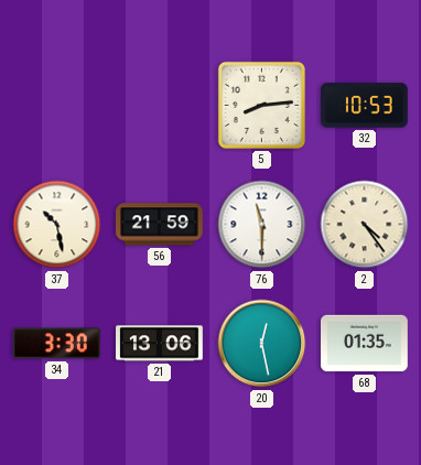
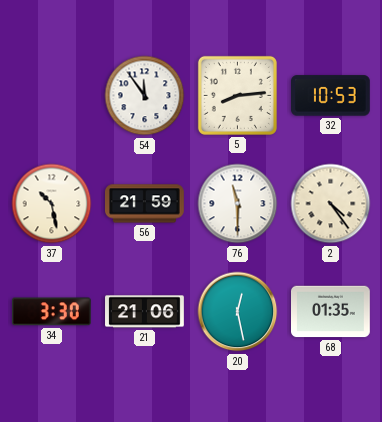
54: none -> 11:54
21: 13:06 -> 21:06
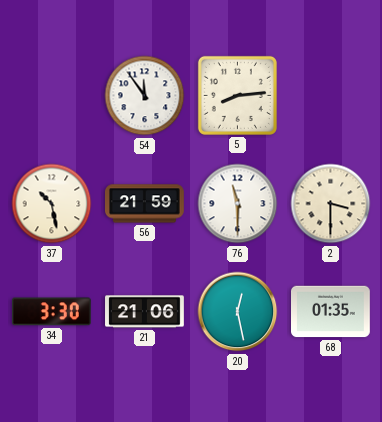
32: 10:53 -> none
2: 4:24 -> 3:30
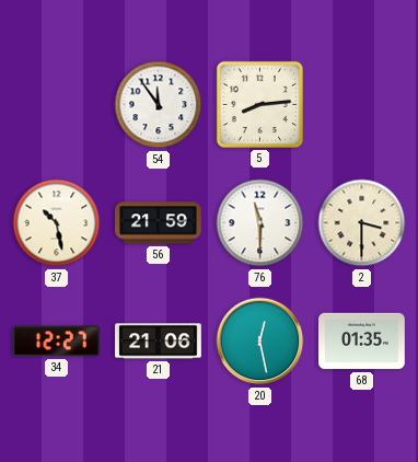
34: 3:30 -> 12:27
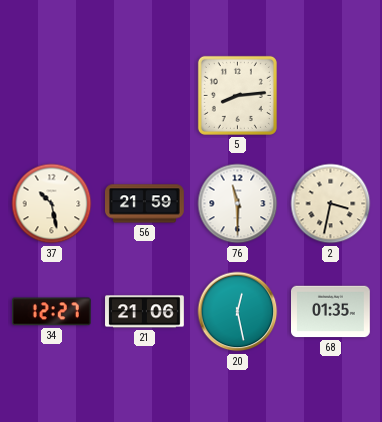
54: 11:54 -> none
2: 3:30 -> 3:32
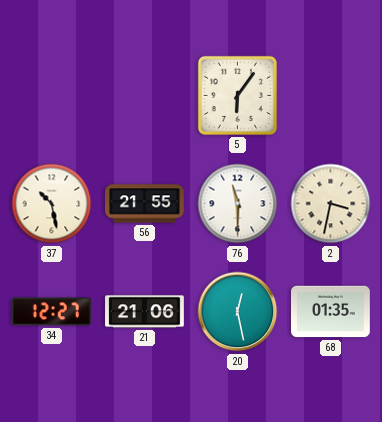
5: 8:14 -> 6:06
56: 21:59 -> 21:55
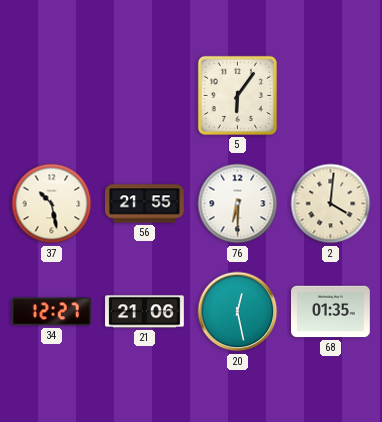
76: 11:30 -> 6:30
2: 3:32 -> 4:01
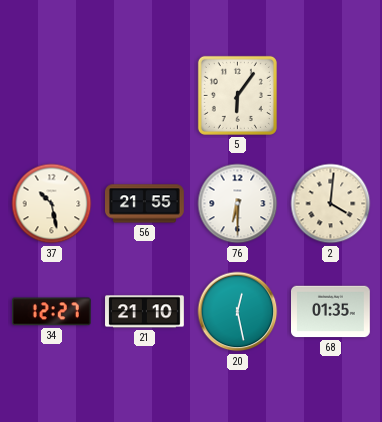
21: 21:06 -> 21:10
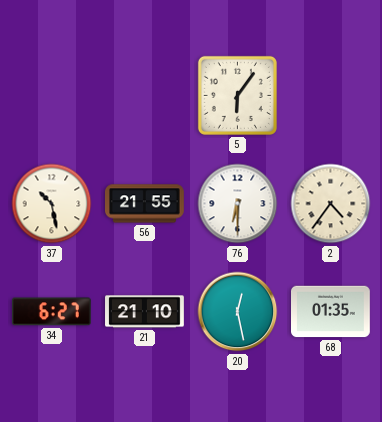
2: 4:01 -> 4:36
34: 12:27 -> 6:27
